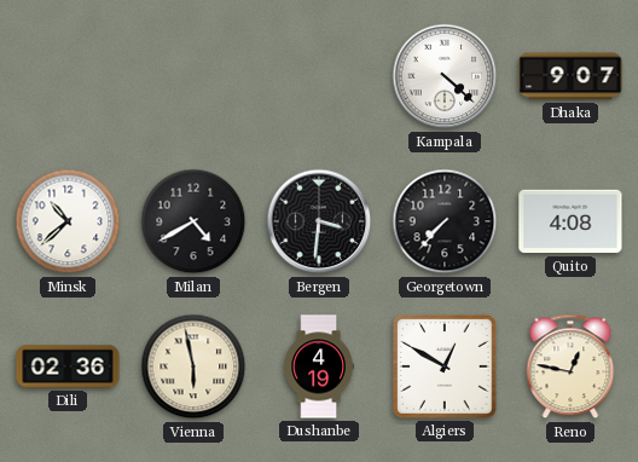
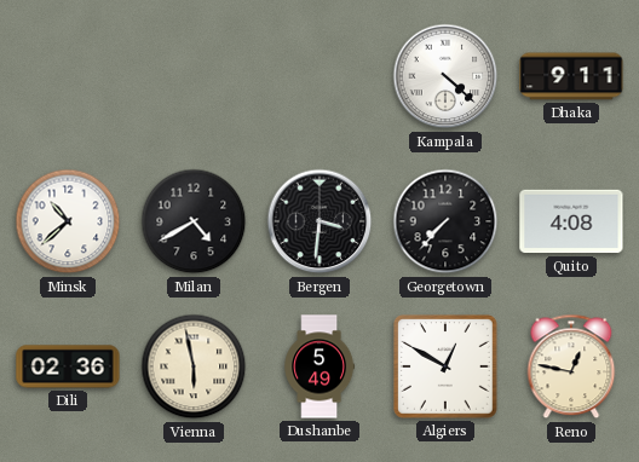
Dhaka: 9:07 -> 9:11
Dushanbe: 4:19 -> 5:49
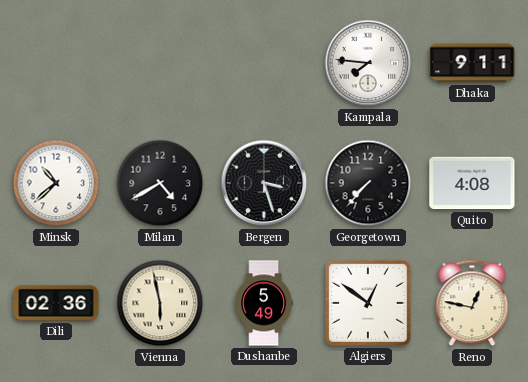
Kampala: 4:22 -> 7:46
Bergen: 3:31 -> 3:27
Algiers: 12:50 -> 12:51
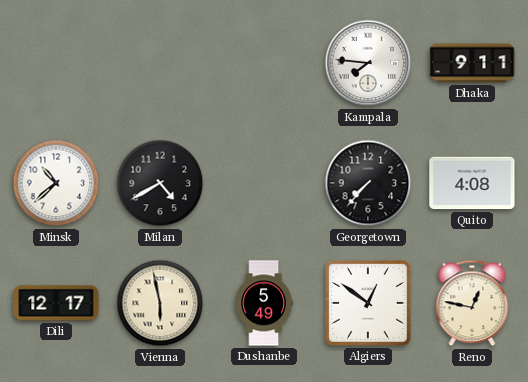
Bergen: 3:27 -> none
Dili: 02:36 -> 12:17
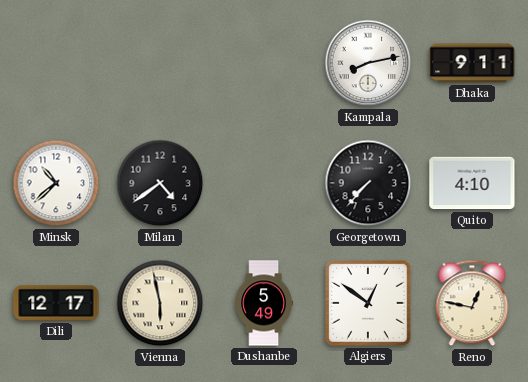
Kampala: 7:46 -> 8:13
Milan: 4:40 -> 4:39
Quito: 4:08 -> 4:10
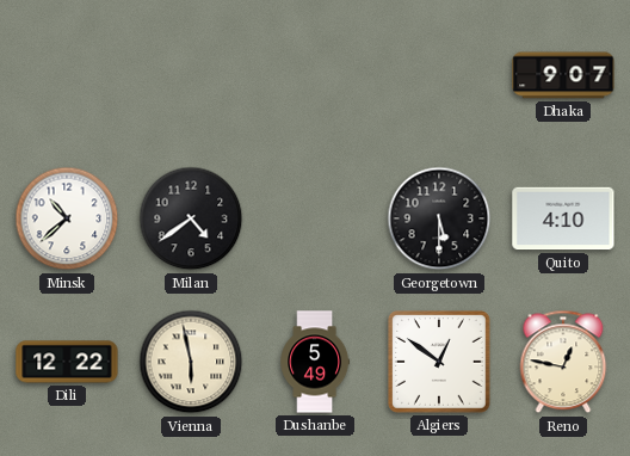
Kampala: 8:13 -> none
Dhaka: 9:11 -> 9:07
Georgetown: 7:37 -> 5:30
Dili: 12:17 -> 12:22
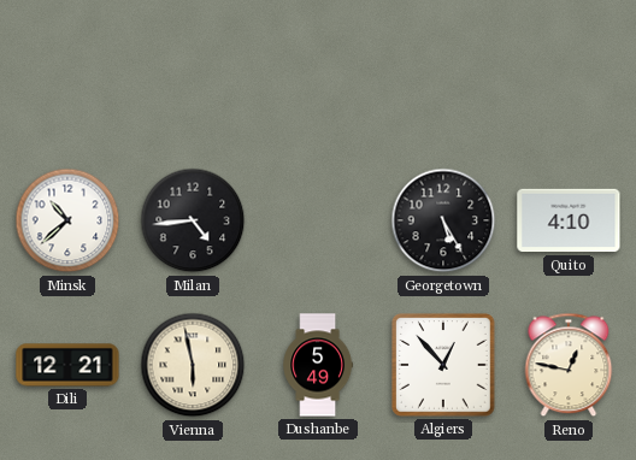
Dhaka: 9:07 -> none
Milan: 4:39 -> 4:44
Georgetown: 5:30 -> 5:25
Dili: 12:22 -> 12:21
Algiers: 12:51 -> 12:53
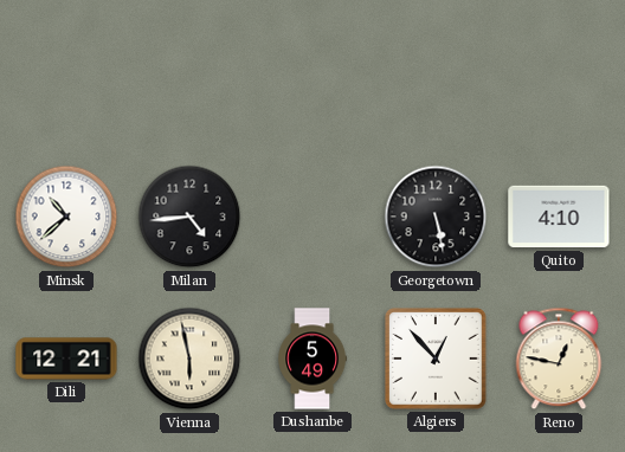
Georgetown: 5:25 -> 5:28
